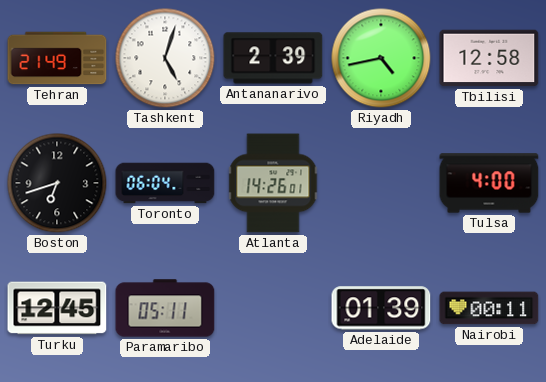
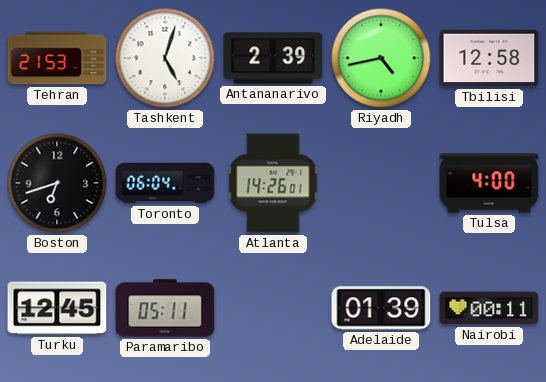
Tehran: 21:49 -> 21:53
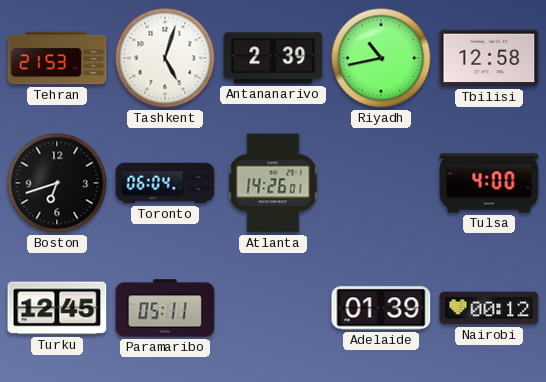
Riyadh: 4:43 -> 10:43
Nairobi: 00:11 -> 00:12
